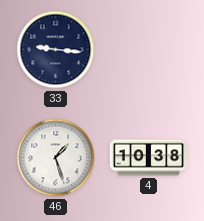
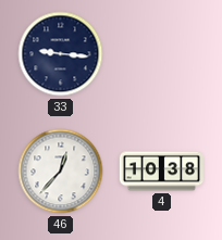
46: 1:27 -> 12:37
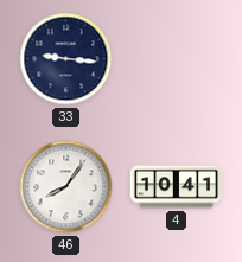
46: 12:37 -> 8:06
4: 10:38 -> 10:41
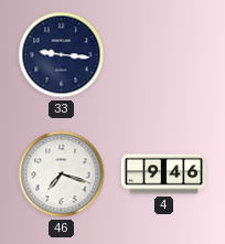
46: 8:06 -> 7:18
4: 10:41 -> 9:46
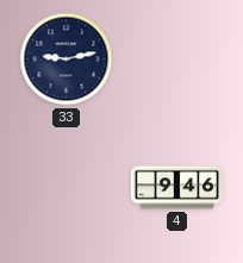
33: 9:16 -> 9:13
46: 7:18 -> none
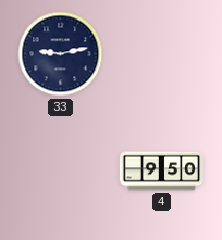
4: 9:46 -> 9:50
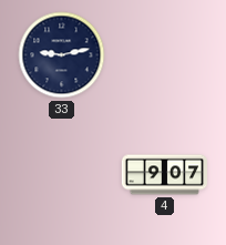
4: 9:50 -> 9:07
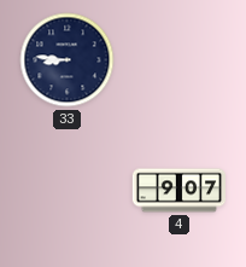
33: 9:13 -> 8:46
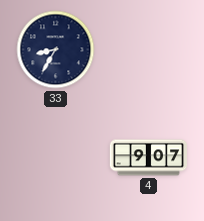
33: 8:46 -> 8:35
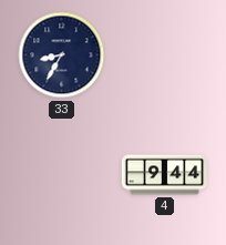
4: 9:07 -> 9:44
